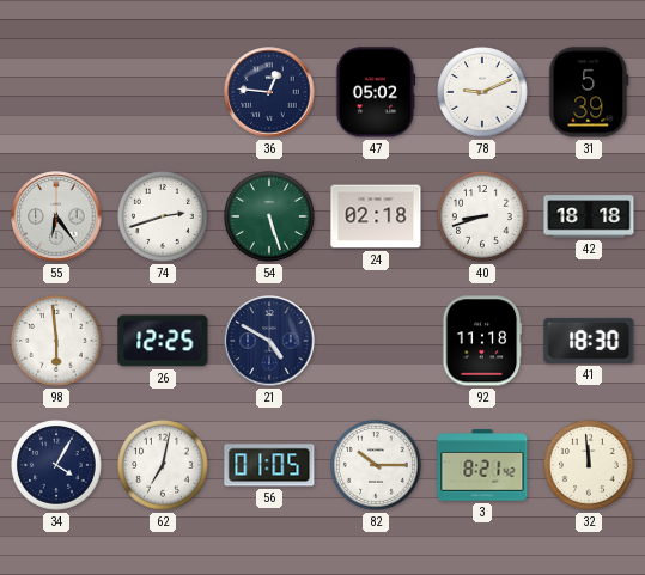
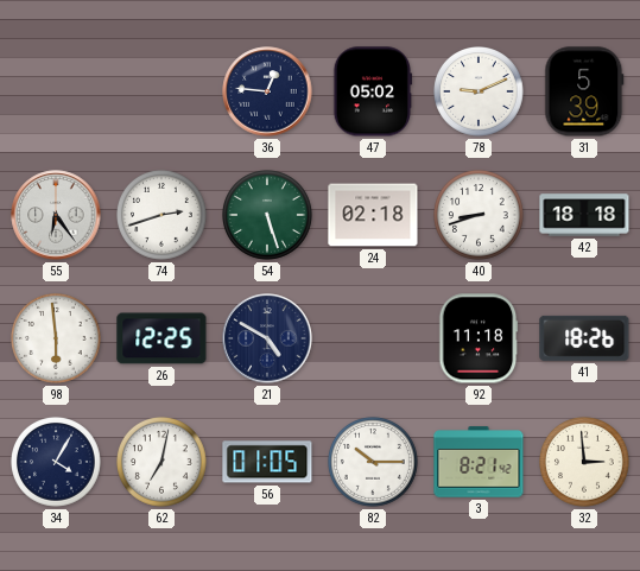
41: 18:30 -> 18:26
32: 11:59 -> 2:59
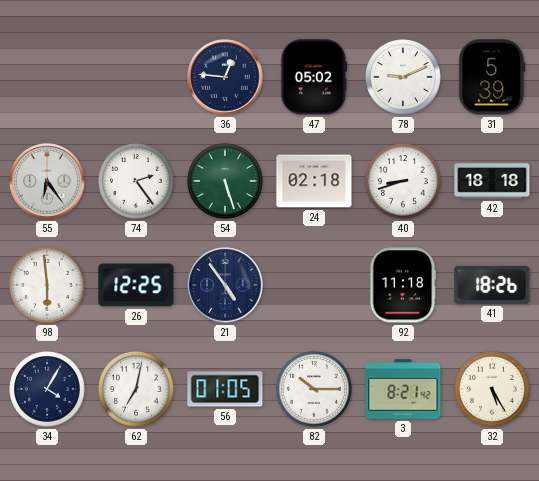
74: 2:42 -> 2:24
21: 4:50 -> 4:54
32: 2:59 -> 5:25
